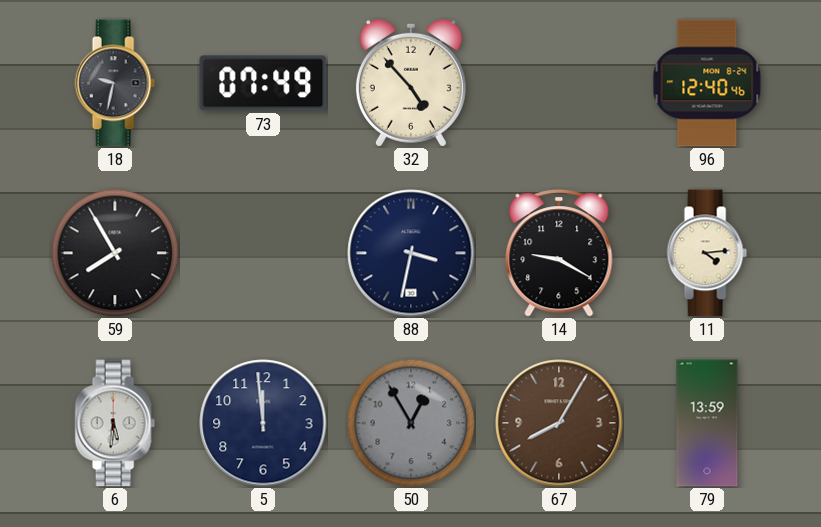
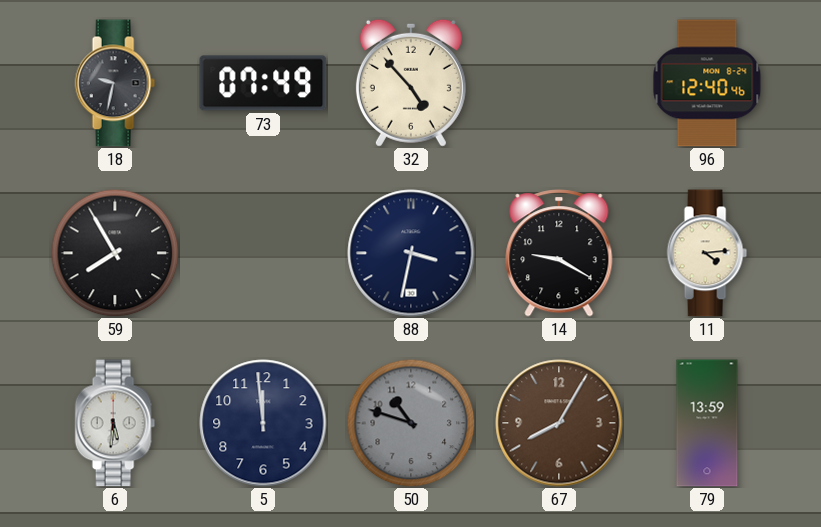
50: 12:55 -> 10:48
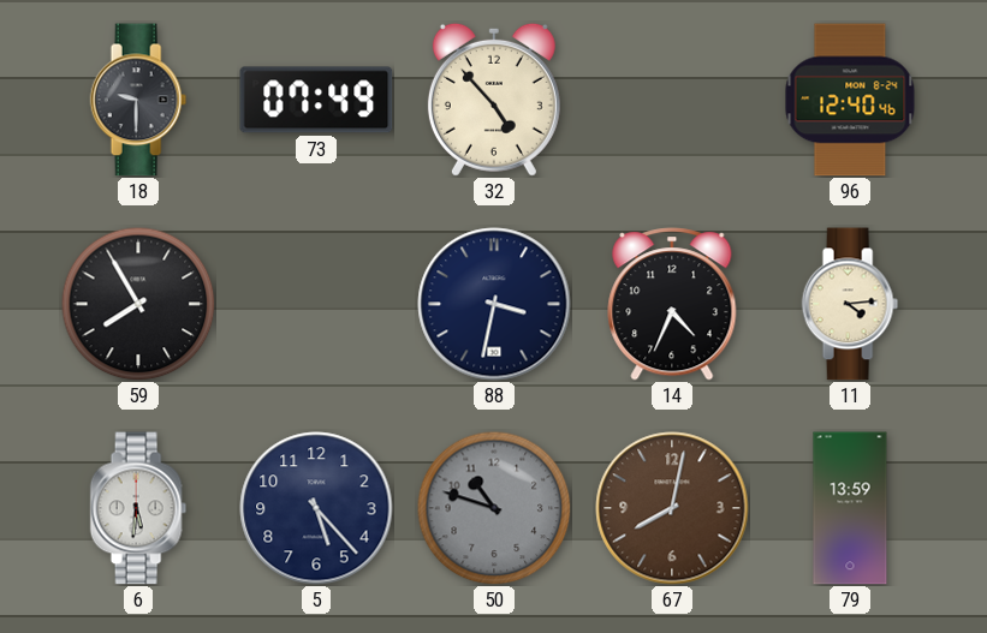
18: 9:32 -> 9:30
14: 9:20 -> 4:34
5: 11:59 -> 5:23
67: 8:05 -> 8:02
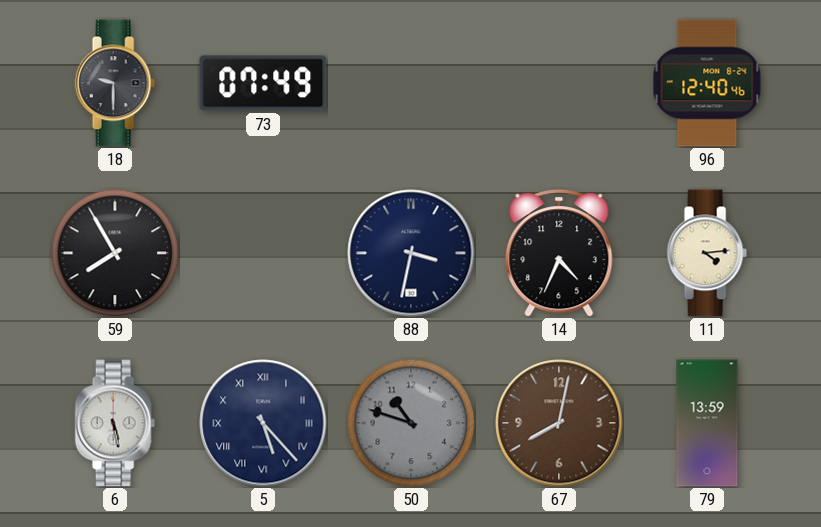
32: 4:53 -> none
6: 5:31 -> 5:28
5 numerals: Arabic -> Roman
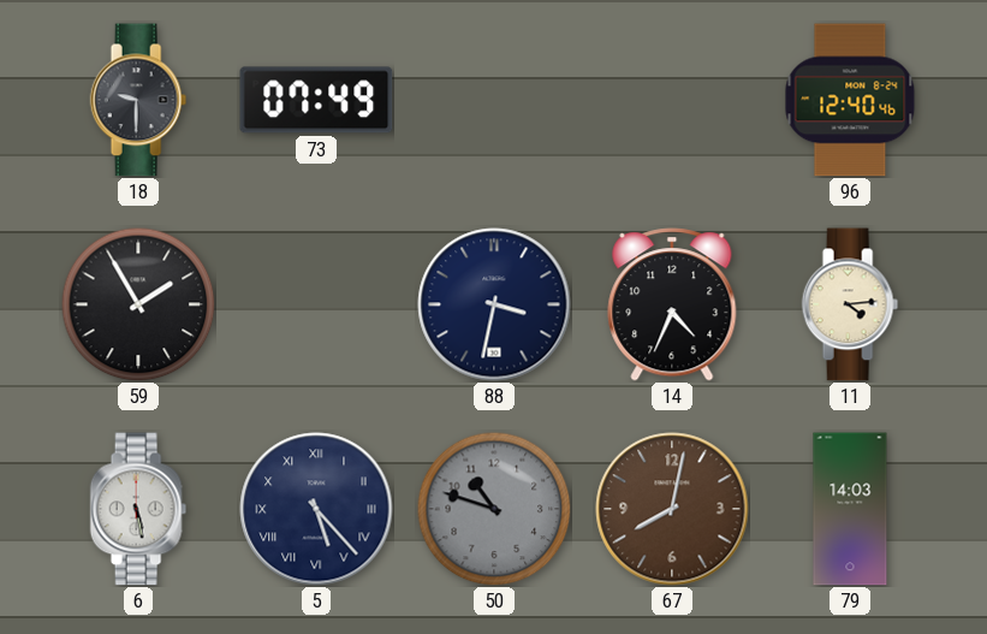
59: 7:55 -> 1:55
79: 13:59 -> 14:03
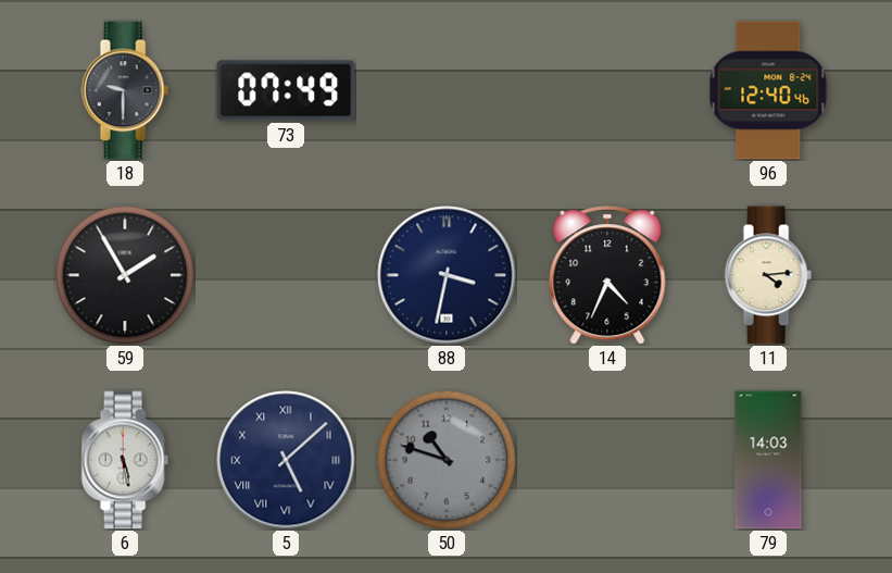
5: 5:23 -> 5:08
67: 8:02 -> none
